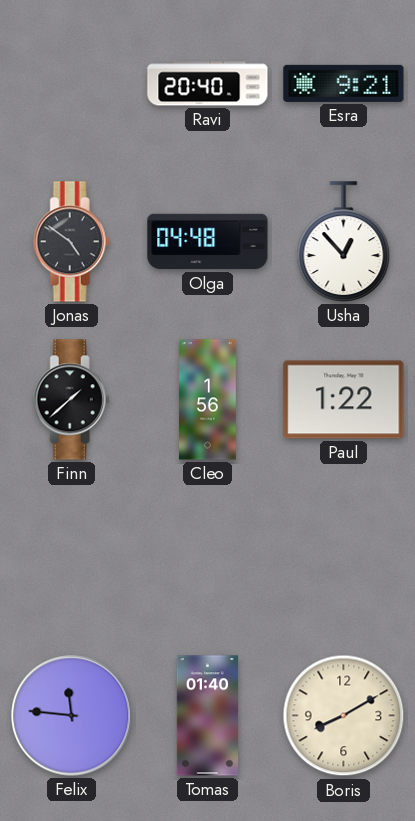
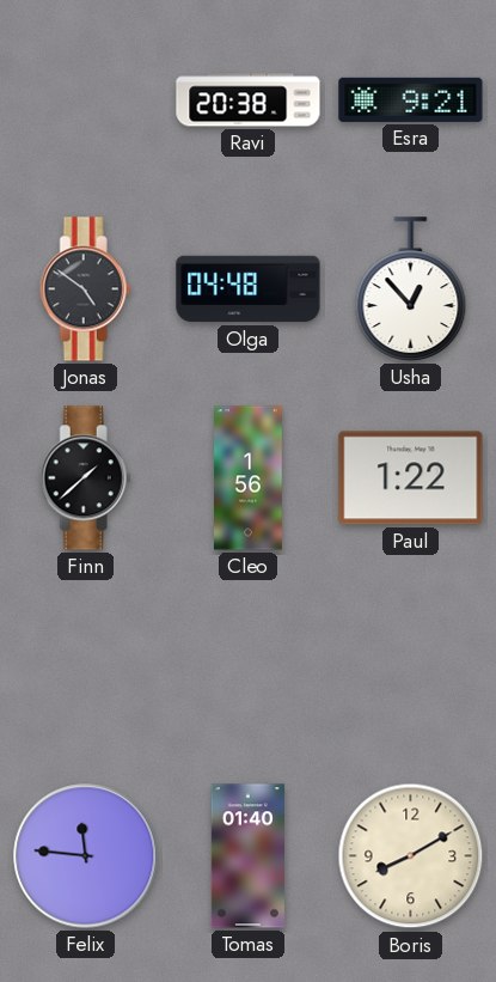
Ravi: 20:40 -> 20:38
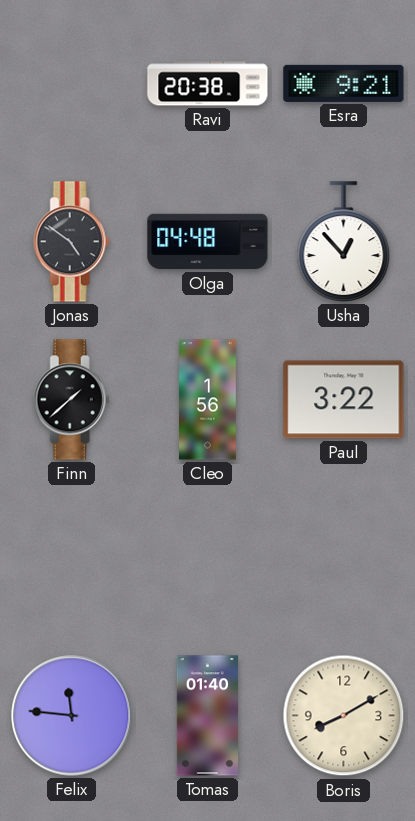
Paul: 1:22 -> 3:22
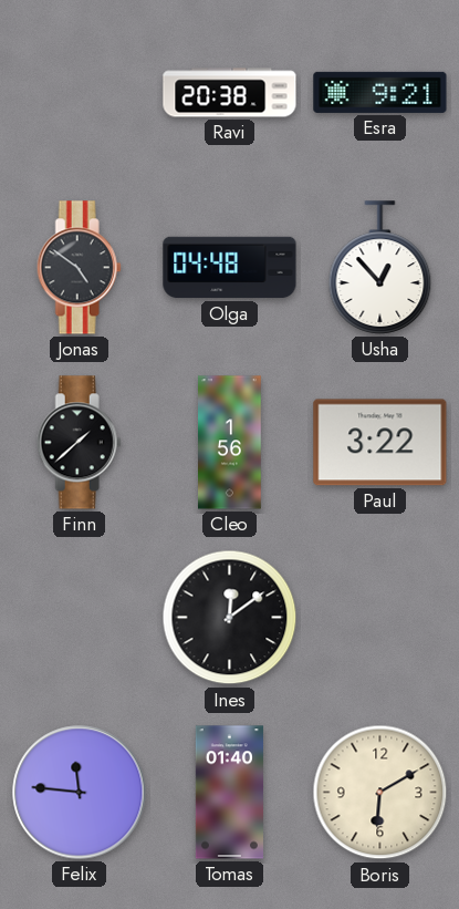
Ines: none -> 12:09
Boris: 8:10 -> 6:10
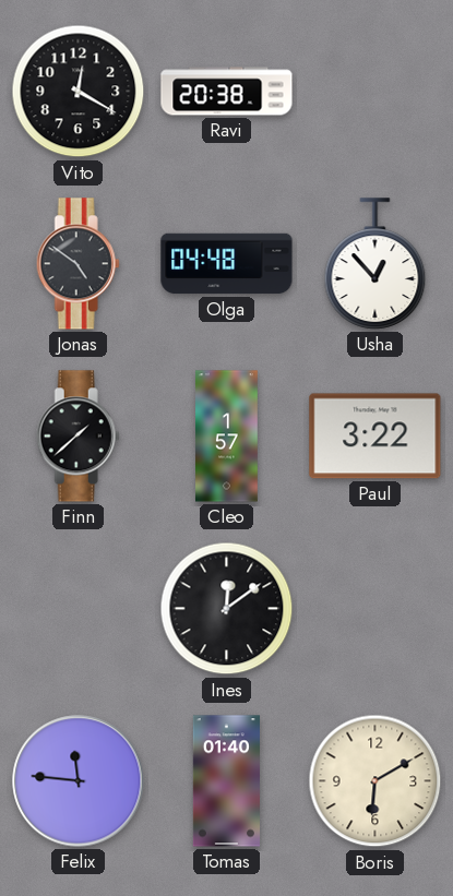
Vito: none -> 12:20
Esra: 9:21 -> none
Cleo: 1:56 -> 1:57
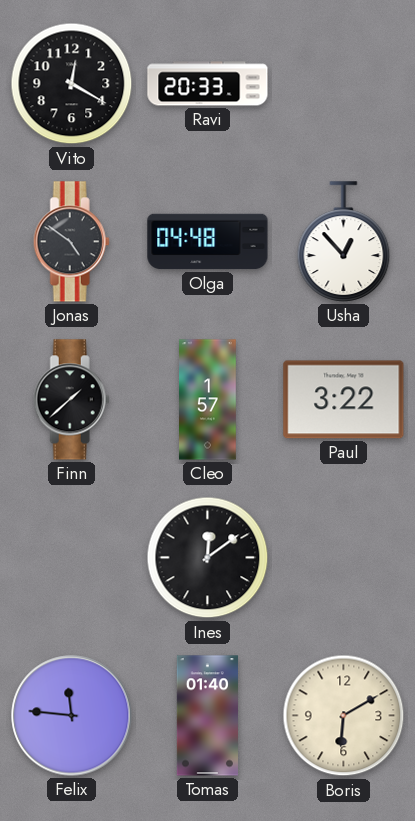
Ravi: 20:38 -> 20:33
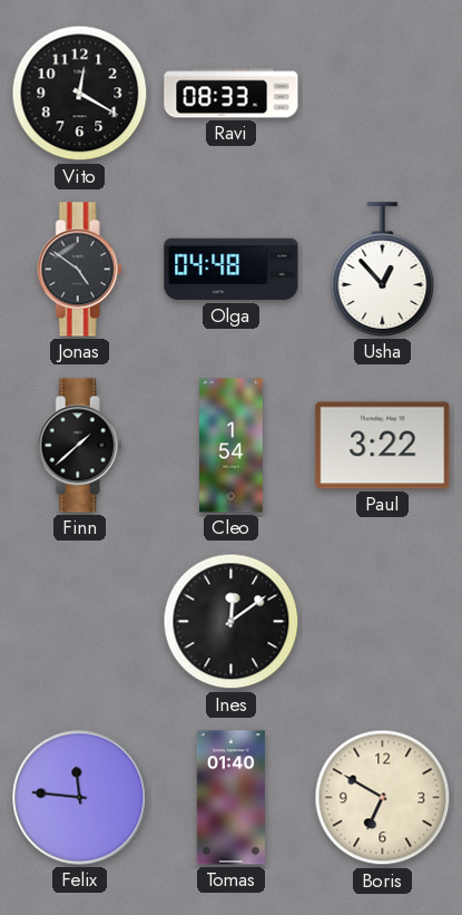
Ravi: 20:33 -> 08:33
Cleo: 1:57 -> 1:54
Boris: 6:10 -> 6:50
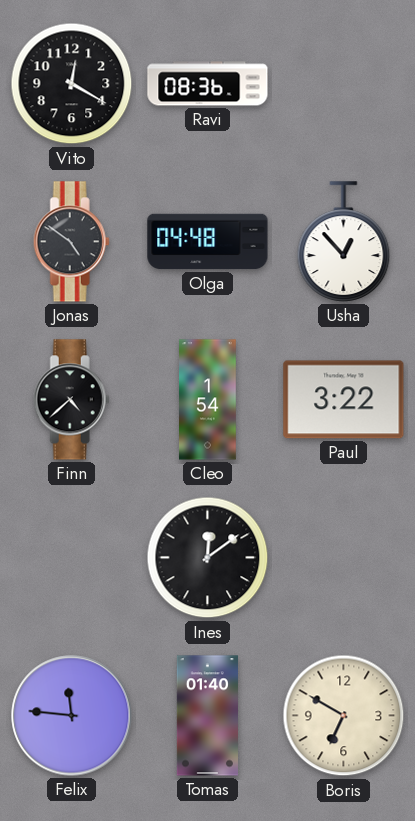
Ravi: 08:33 -> 08:36
Finn: 1:38 -> 4:38
